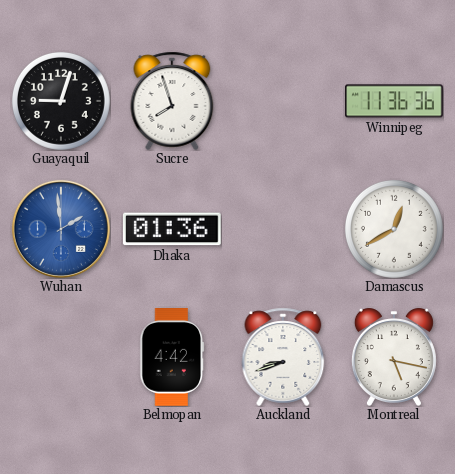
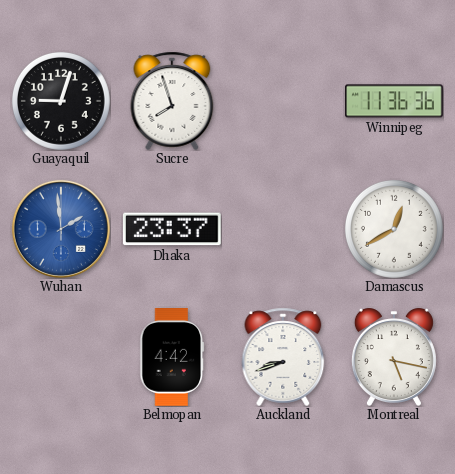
Dhaka: 01:36 -> 23:37
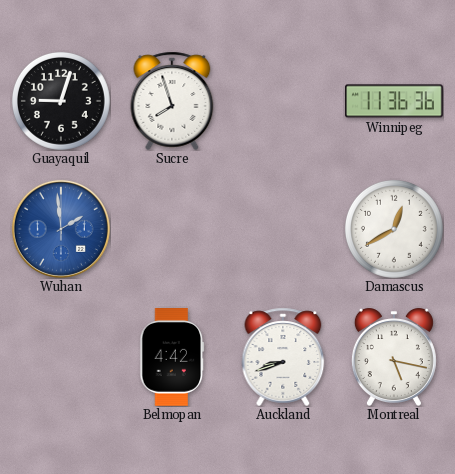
Dhaka: 23:37 -> none
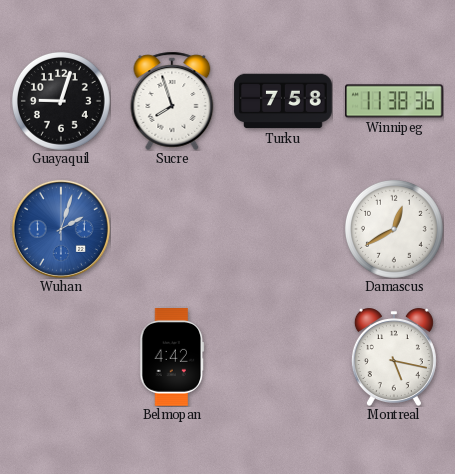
Turku: none -> 7:58
Winnipeg: 11:36 -> 11:38
Wuhan: 1:59 -> 2:03
Auckland: 8:42 -> none
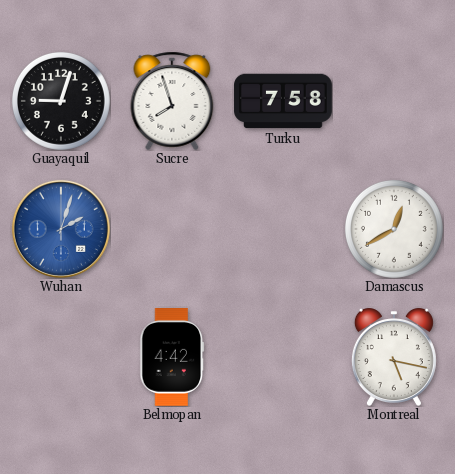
Winnipeg: 11:38 -> none
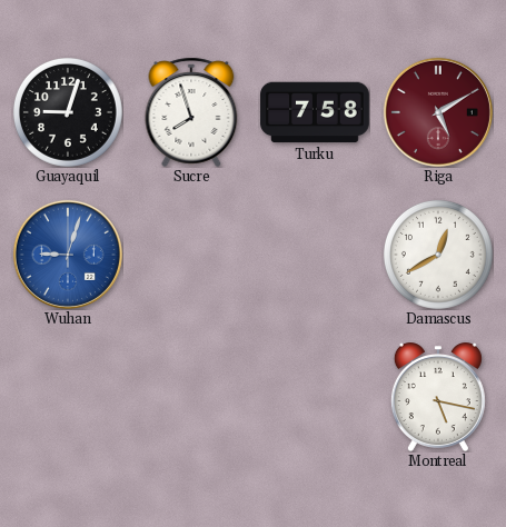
Riga: none -> 5:10
Wuhan: 2:03 -> 9:03
Belmopan: 4:42 -> none
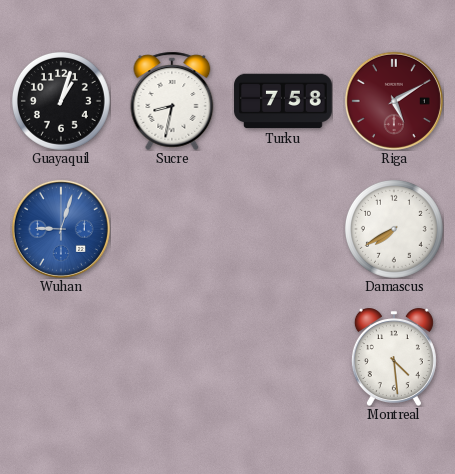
Guayaquil: 9:03 -> 1:03
Sucre: 7:57 -> 8:32
Damascus: 12:40 -> 7:40
Montreal: 5:17 -> 4:29
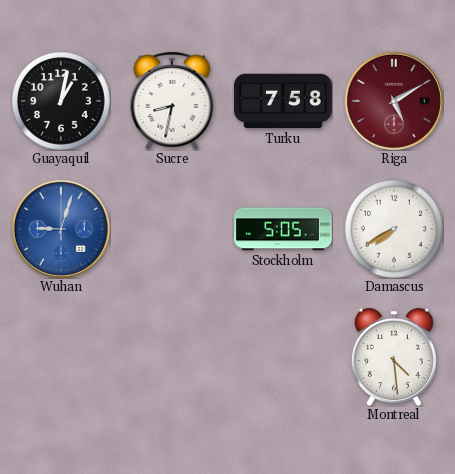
Guayaquil: 1:03 -> 1:02
Stockholm: none -> 5:05
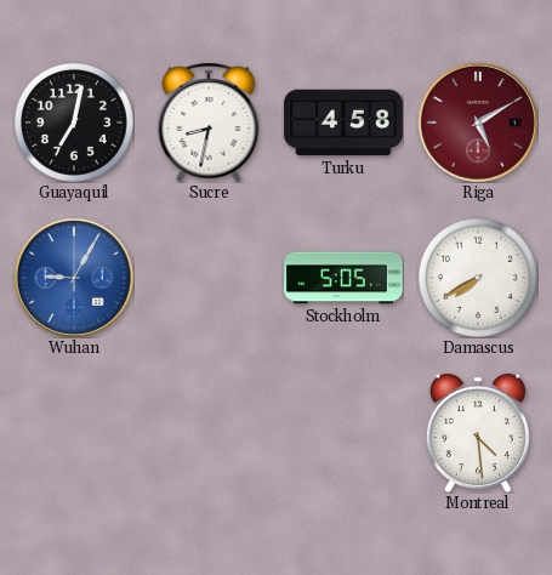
Guayaquil: 1:02 -> 7:02
Turku: 7:58 -> 4:58
Wuhan: 9:03 -> 9:05
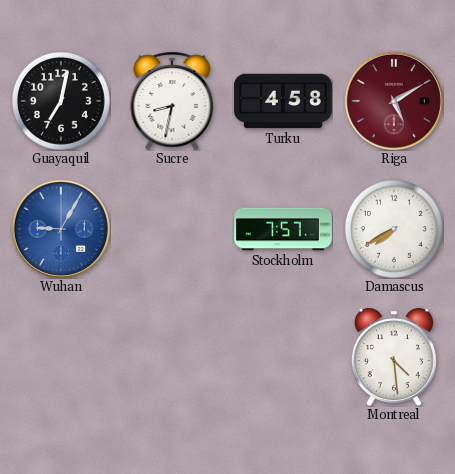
Stockholm: 5:05 -> 7:57
